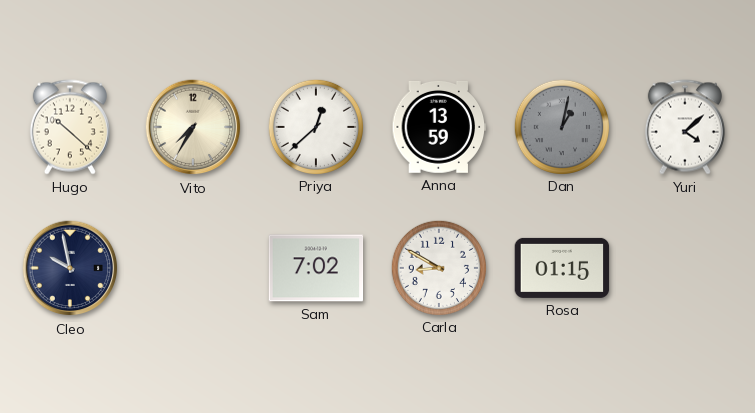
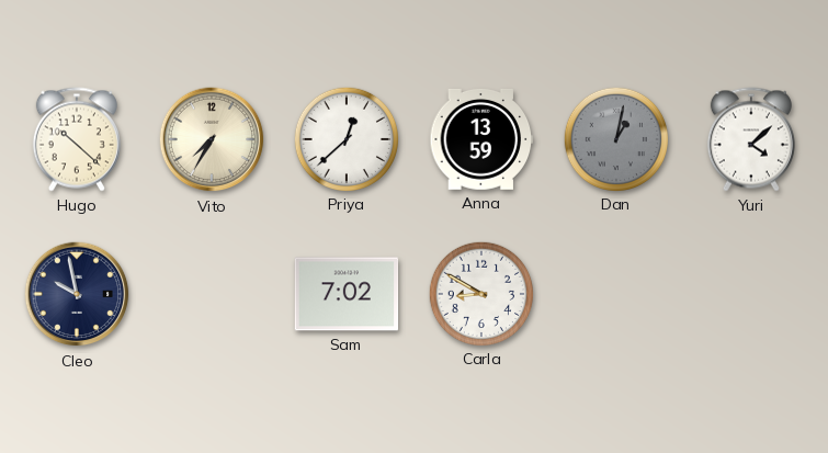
Rosa: 01:15 -> none
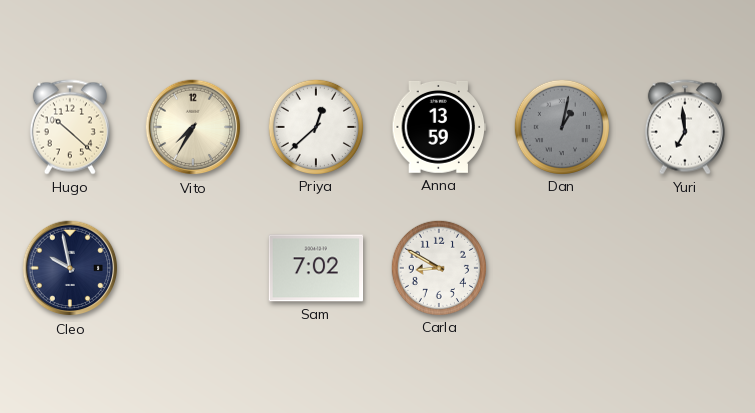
Yuri: 4:08 -> 6:59
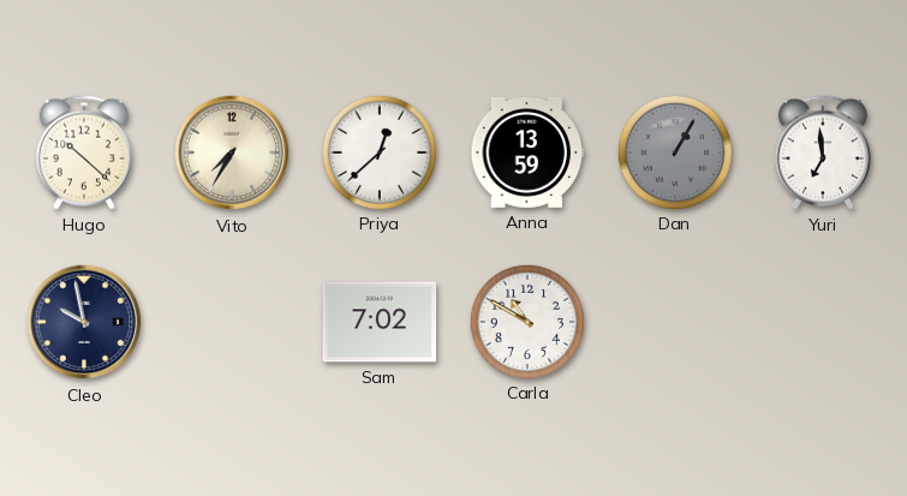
Dan: 1:02 -> 1:05
Carla: 8:50 -> 10:50
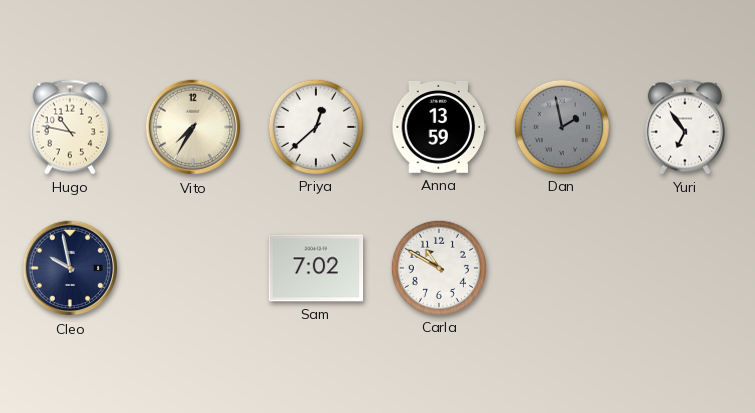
Hugo: 10:22 -> 10:47
Dan: 1:05 -> 1:58
Yuri: 6:59 -> 6:54
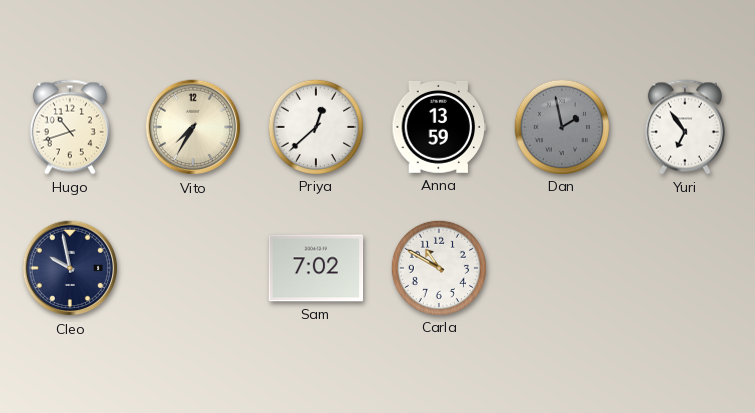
Hugo: 10:47 -> 10:42
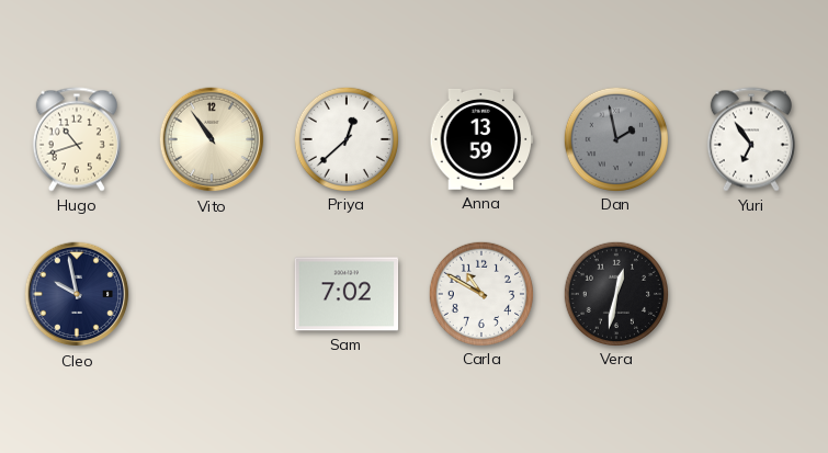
Vito: 7:35 -> 10:54
Vera: none -> 12:32
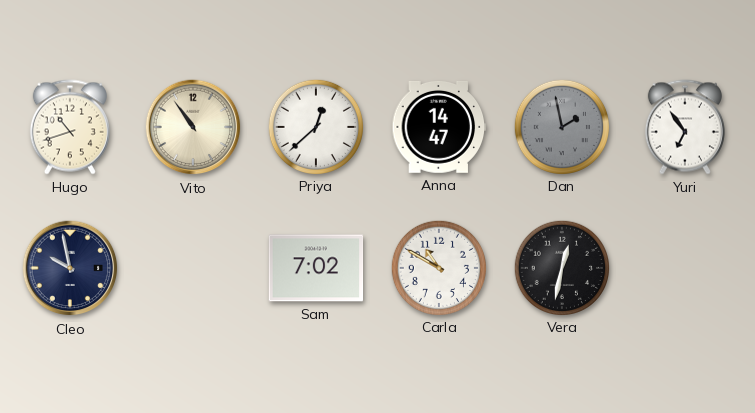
Anna: 13:59 -> 14:47
